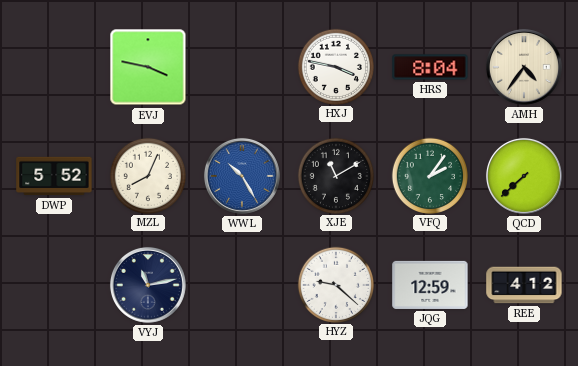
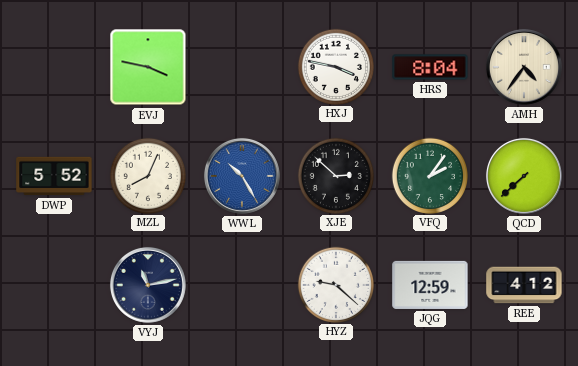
XJE: 11:10 -> 2:52
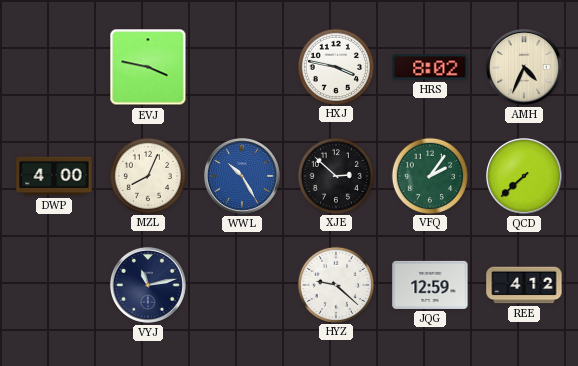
HRS: 8:04 -> 8:02
AMH: 4:36 -> 4:34
DWP: 5:52 -> 4:00
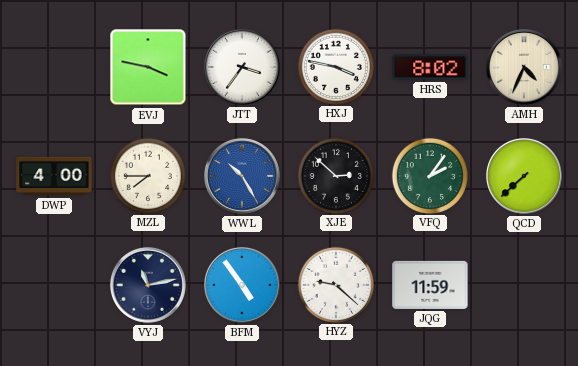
JTT: none -> 3:36
MZL: 8:04 -> 7:45
BFM: none -> 4:54
JQG: 12:59 -> 11:59
REE: 4:12 -> none
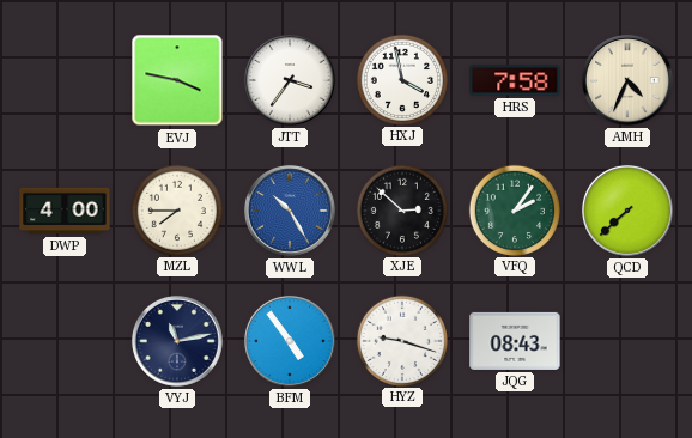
HXJ: 3:47 -> 3:58
HRS: 8:02 -> 7:58
HYZ: 9:22 -> 9:18
JQG: 11:59 -> 08:43
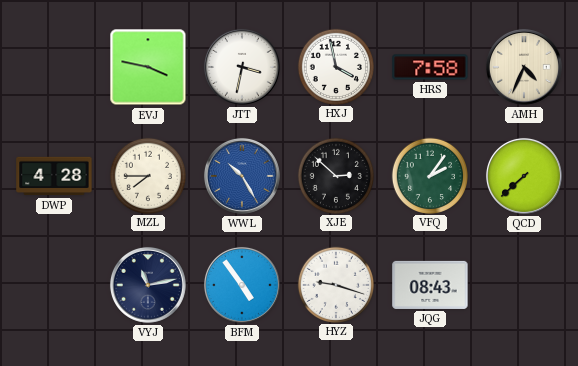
JTT: 3:36 -> 3:32
DWP: 4:00 -> 4:28
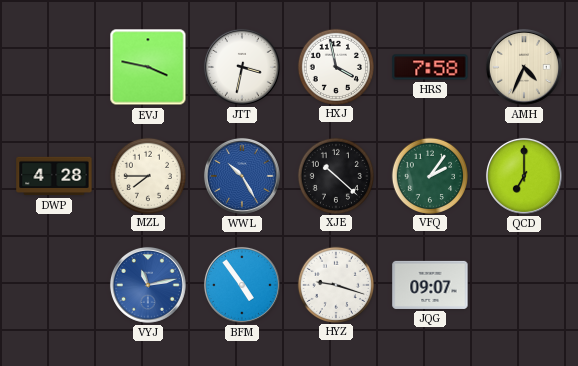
XJE: 2:52 -> 10:22
QCD: 7:38 -> 7:00
VYJ dial: navy -> blue
JQG: 08:43 -> 09:07
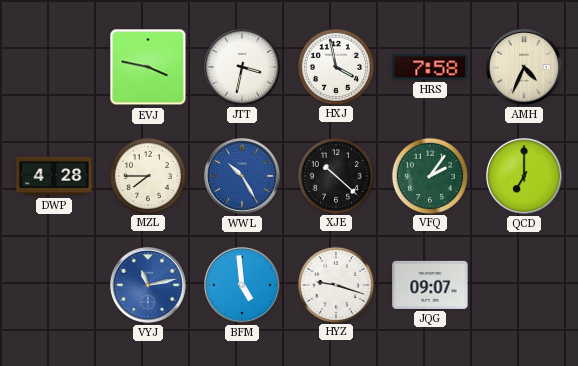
BFM: 4:54 -> 4:59
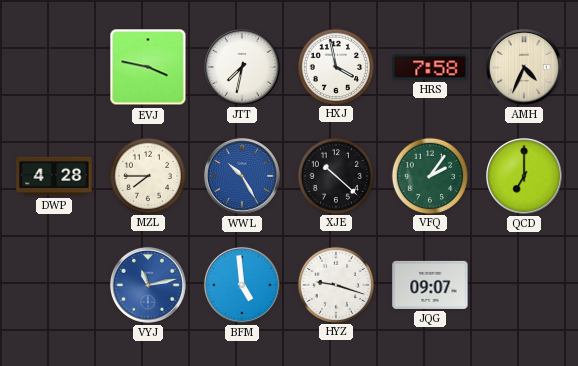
JTT: 3:32 -> 7:32
